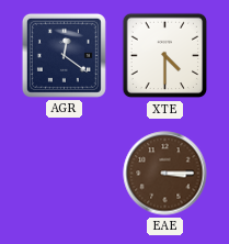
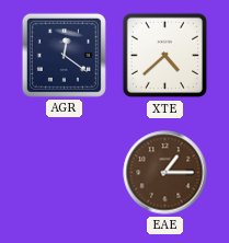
XTE: 4:30 -> 4:38
EAE: 3:15 -> 1:15
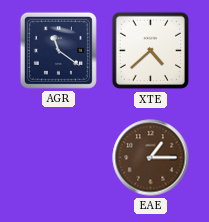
AGR: 12:21 -> 11:21
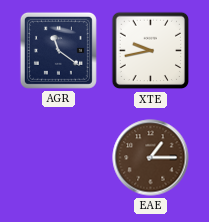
XTE: 4:38 -> 9:43
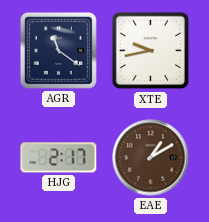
HJG: none -> 2:17
EAE: 1:15 -> 1:10
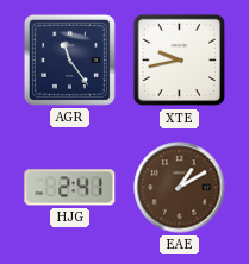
AGR: 11:21 -> 11:24
HJG: 2:17 -> 2:41
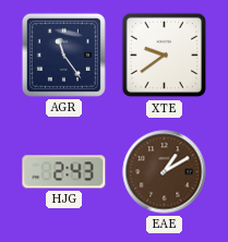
XTE: 9:43 -> 9:39
HJG: 2:41 -> 2:43
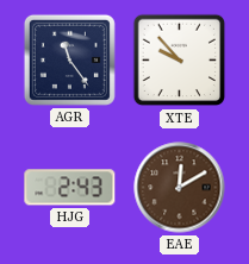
XTE: 9:39 -> 9:53
EAE: 1:10 -> 12:10
